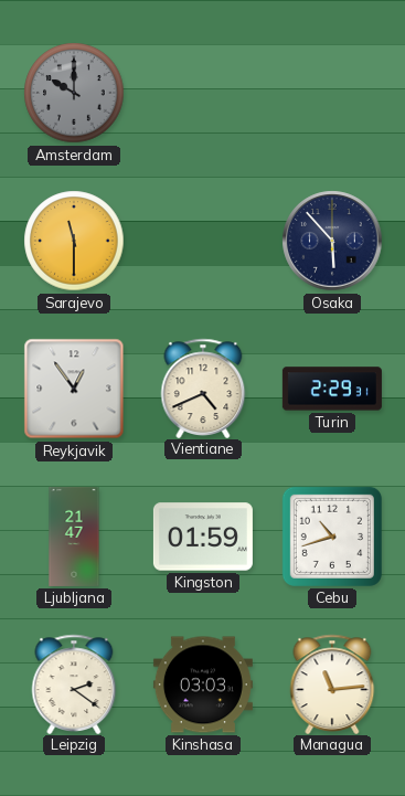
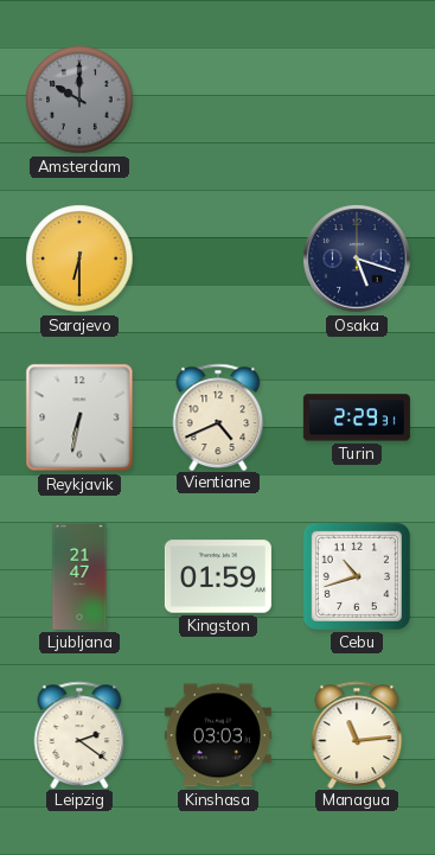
Sarajevo: 11:30 -> 6:30
Osaka: 5:53 -> 5:18
Reykjavik: 12:54 -> 6:32
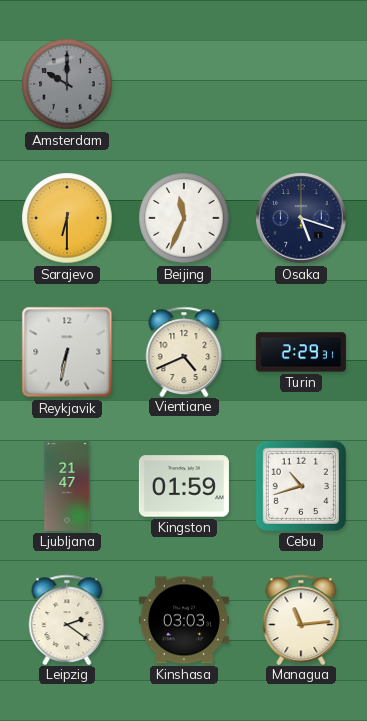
Beijing: none -> 11:34
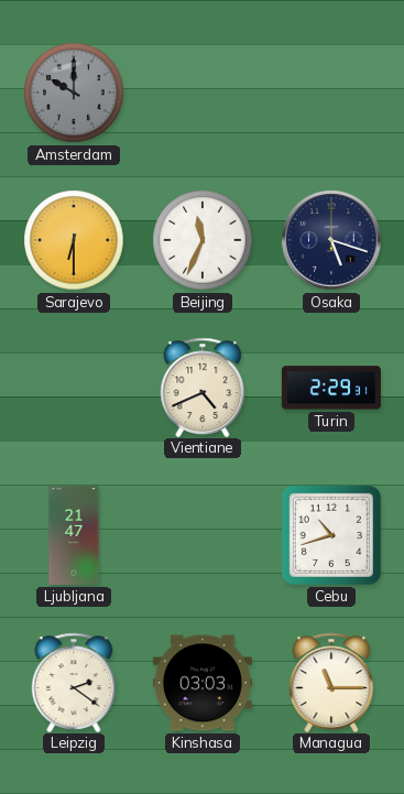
Reykjavik: 6:32 -> none
Kingston: 01:59 -> none
Managua: 11:14 -> 11:15
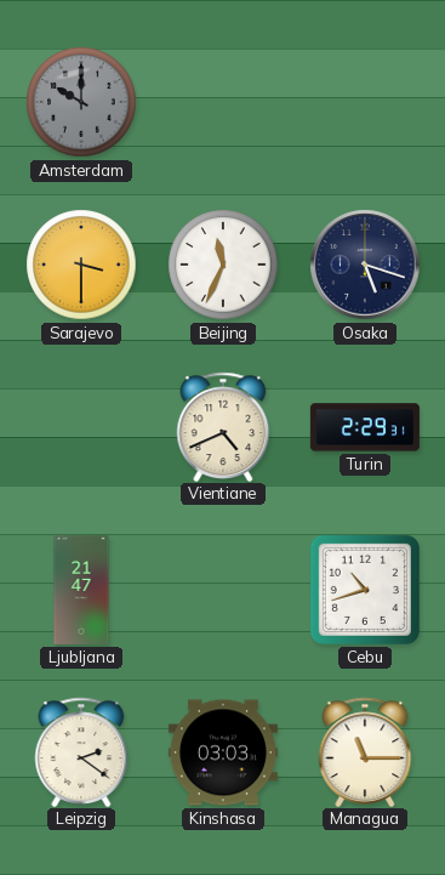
Sarajevo: 6:30 -> 3:30
